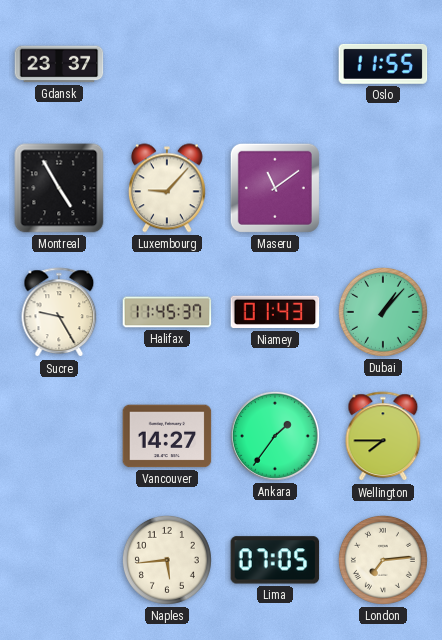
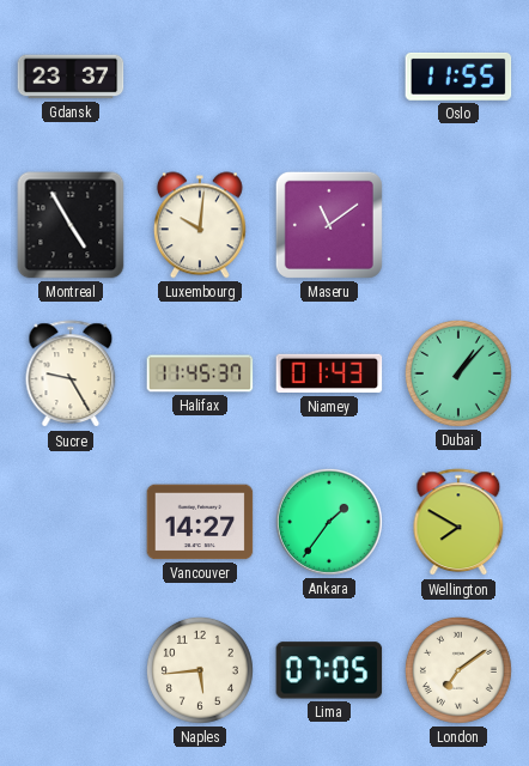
Luxembourg: 9:07 -> 10:01
Wellington: 7:45 -> 7:50
London: 7:14 -> 7:09
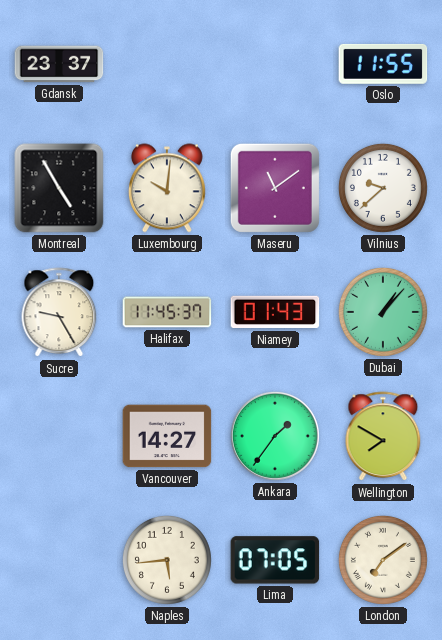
Vilnius: none -> 9:38
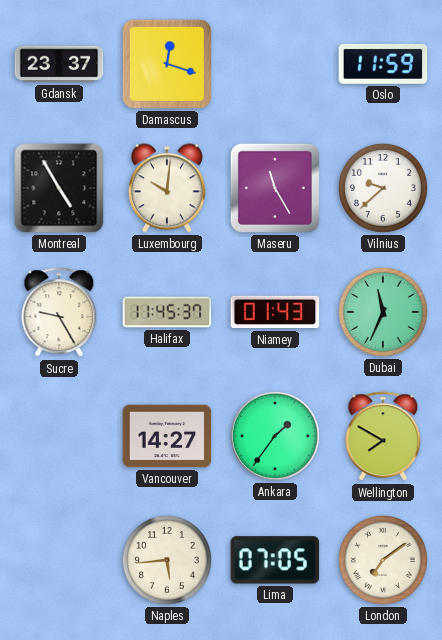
Damascus: none -> 12:18
Oslo: 11:55 -> 11:59
Maseru: 11:09 -> 11:25
Dubai: 1:07 -> 11:34
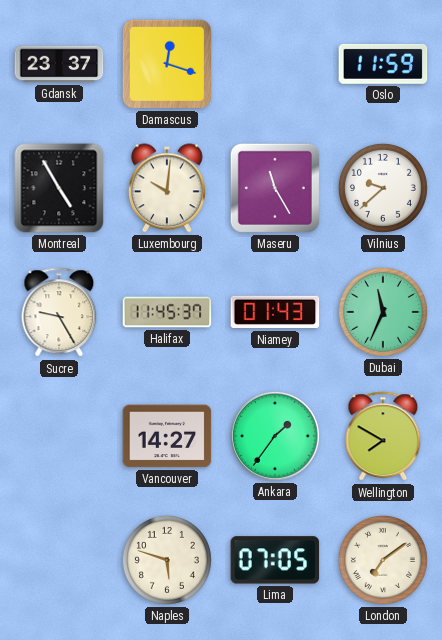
Naples: 5:44 -> 5:48
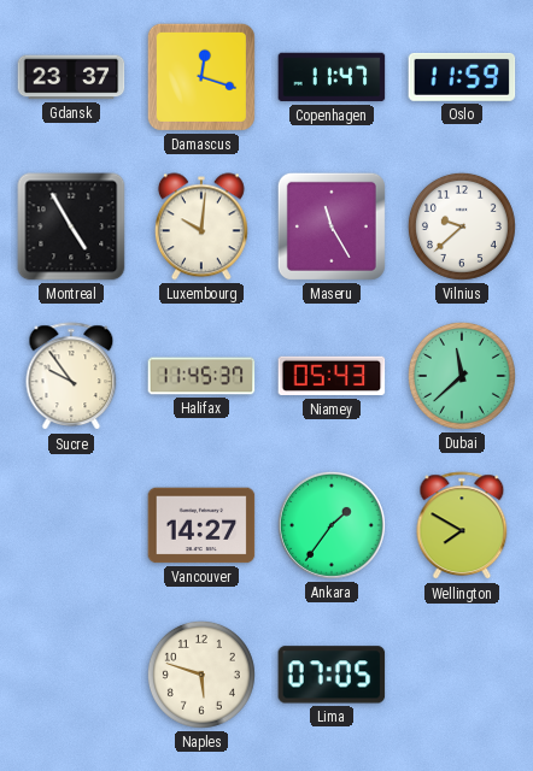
Copenhagen: none -> 11:47
Sucre: 9:25 -> 9:54
Niamey: 01:43 -> 05:43
Dubai: 11:34 -> 11:38
London: 7:09 -> none
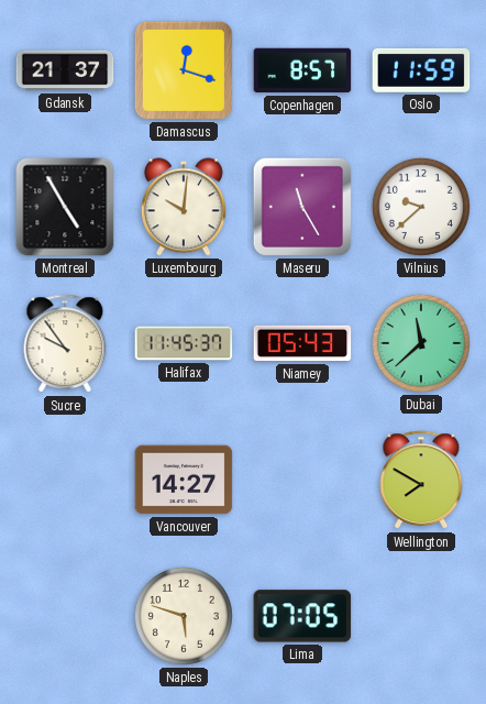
Gdansk: 23:37 -> 21:37
Copenhagen: 11:47 -> 8:57
Ankara: 1:36 -> none
